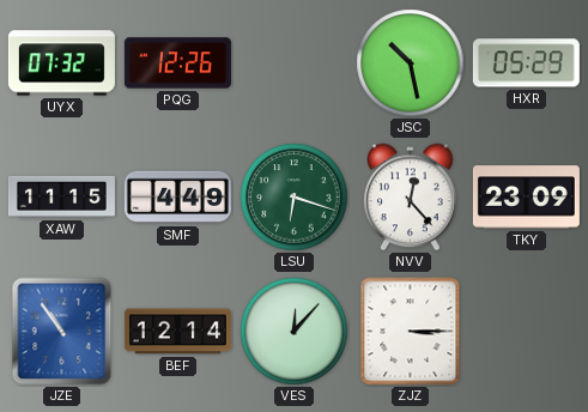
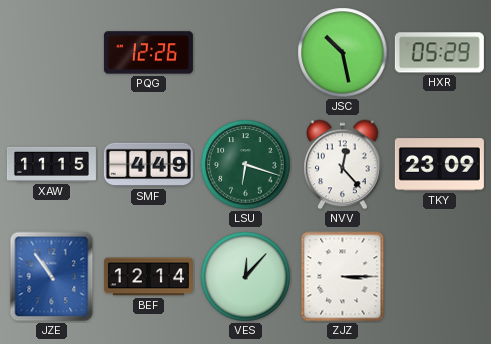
UYX: 07:32 -> none
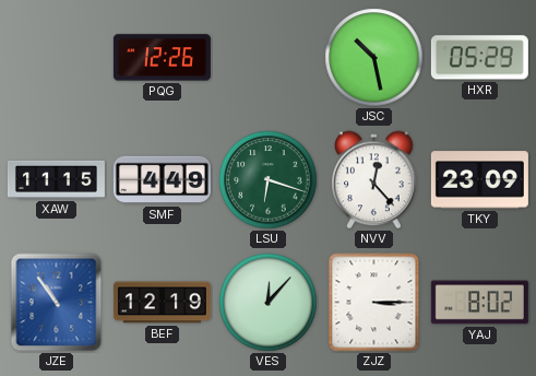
BEF: 12:14 -> 12:19
YAJ: none -> 8:02
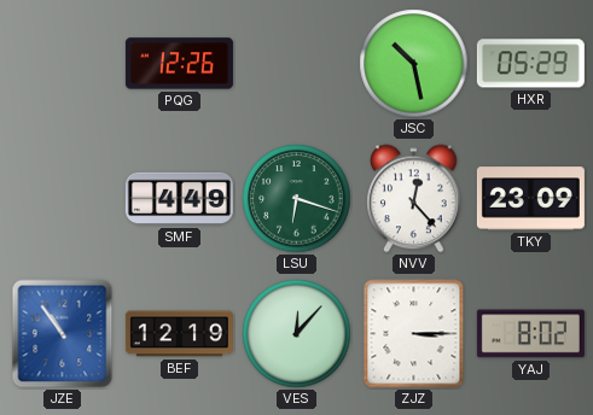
XAW: 11:15 -> none
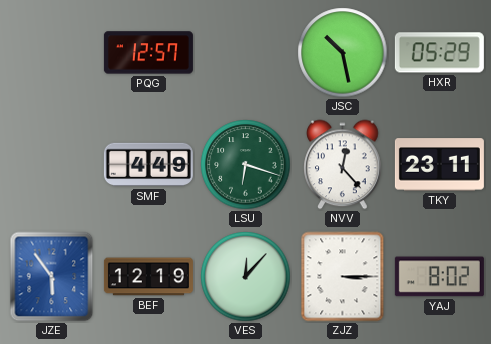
PQG: 12:26 -> 12:57
TKY: 23:09 -> 23:11
JZE: 10:54 -> 5:54
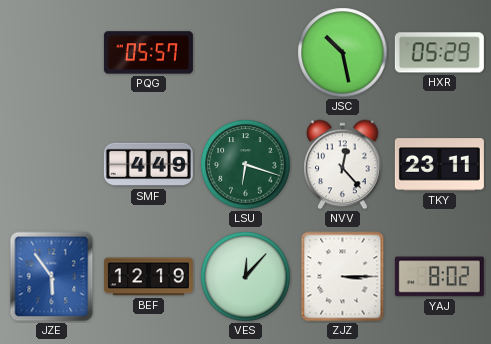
PQG: 12:57 -> 05:57
